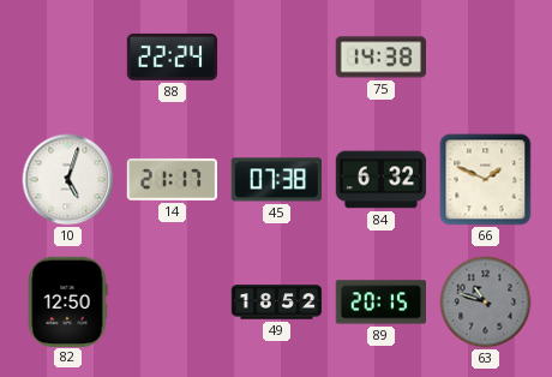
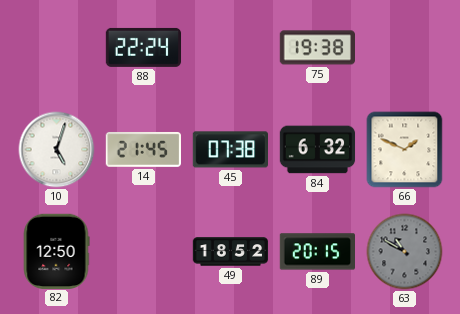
75: 14:38 -> 19:38
14: 21:17 -> 21:45
63: 10:48 -> 10:50
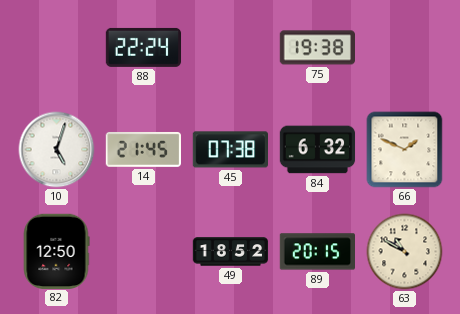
63 dial: grey -> cream
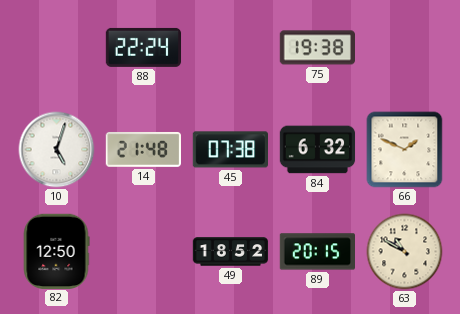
14: 21:45 -> 21:48
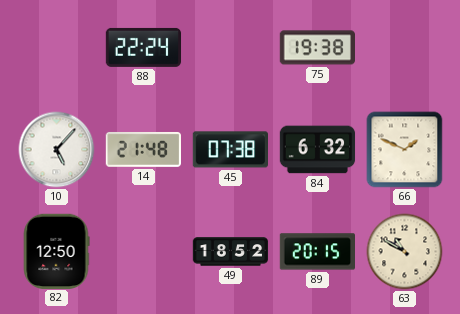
10: 5:03 -> 5:07
